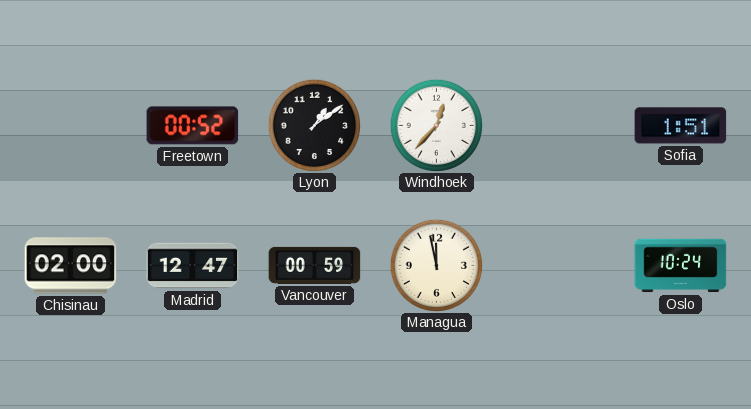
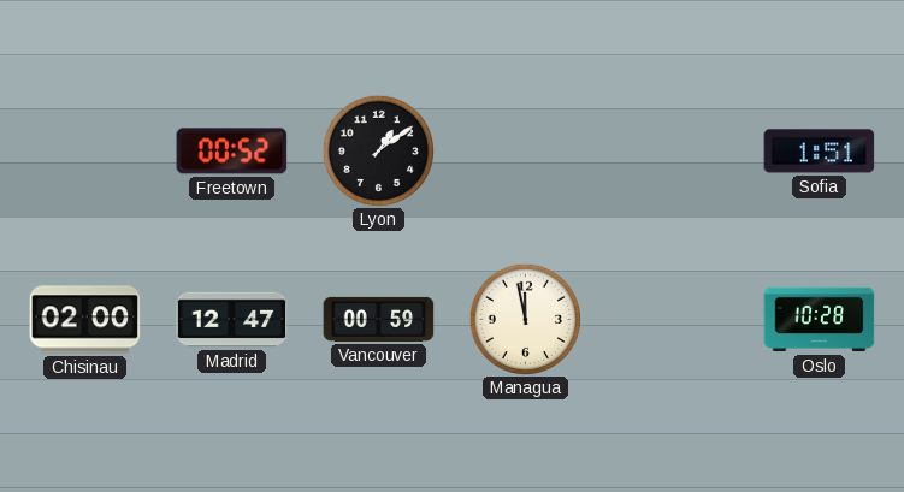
Windhoek: 12:37 -> none
Oslo: 10:24 -> 10:28
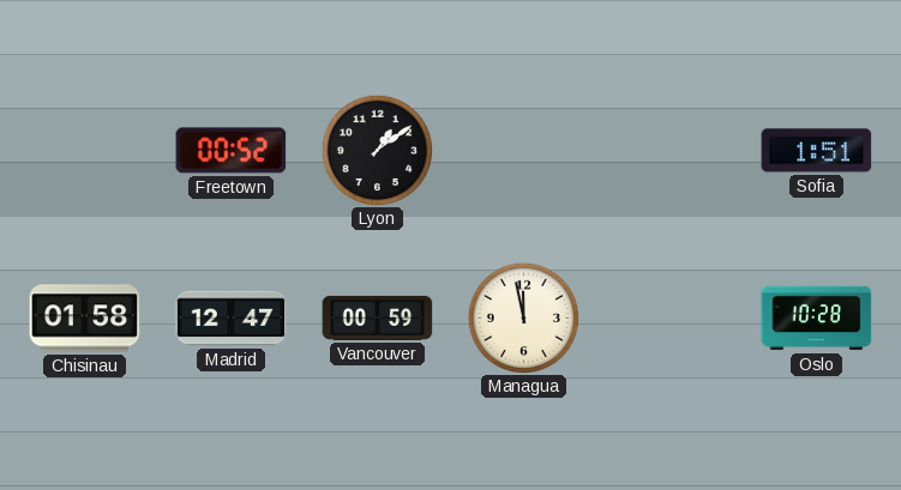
Chisinau: 02:00 -> 01:58
